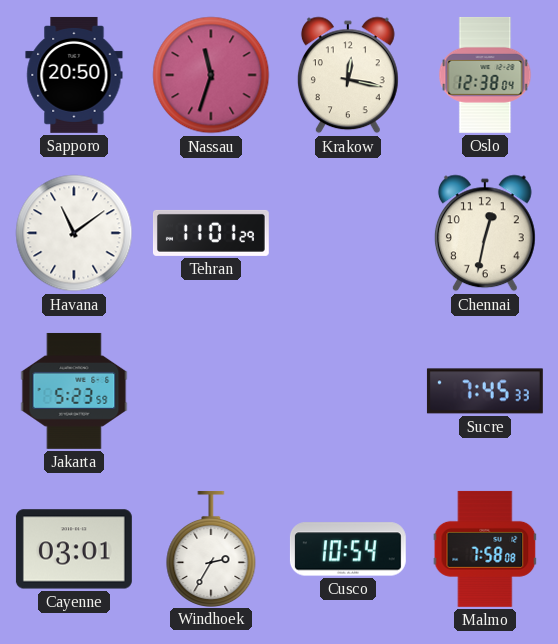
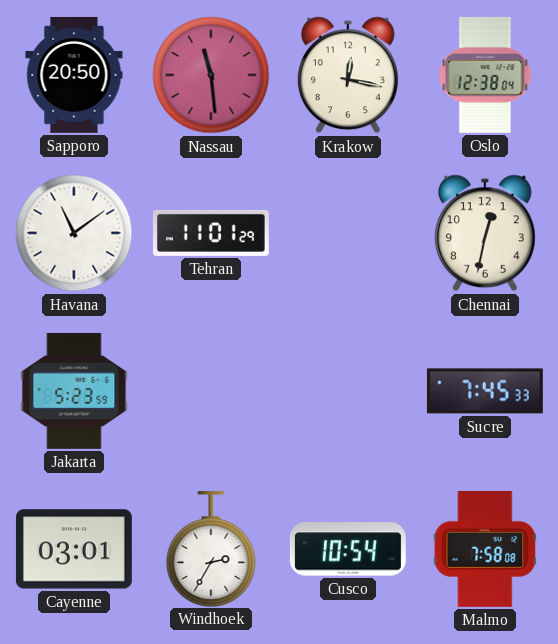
Nassau: 11:33 -> 11:29
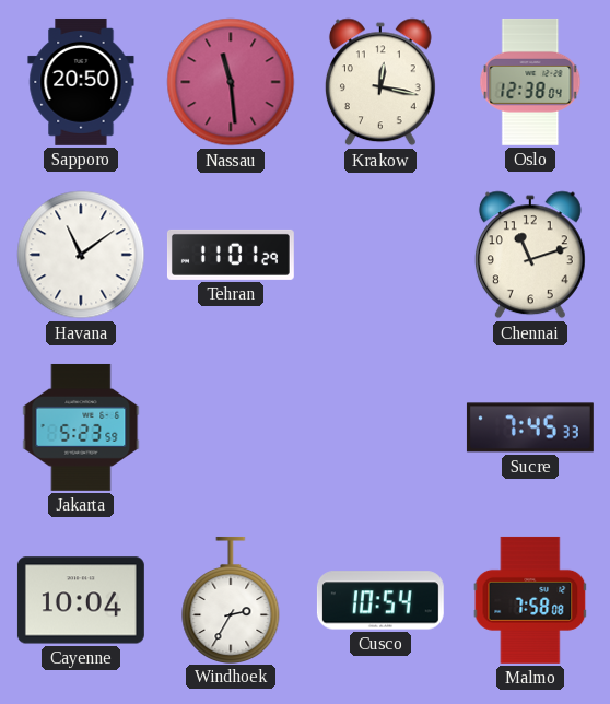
Chennai: 12:32 -> 11:12
Cayenne: 03:01 -> 10:04
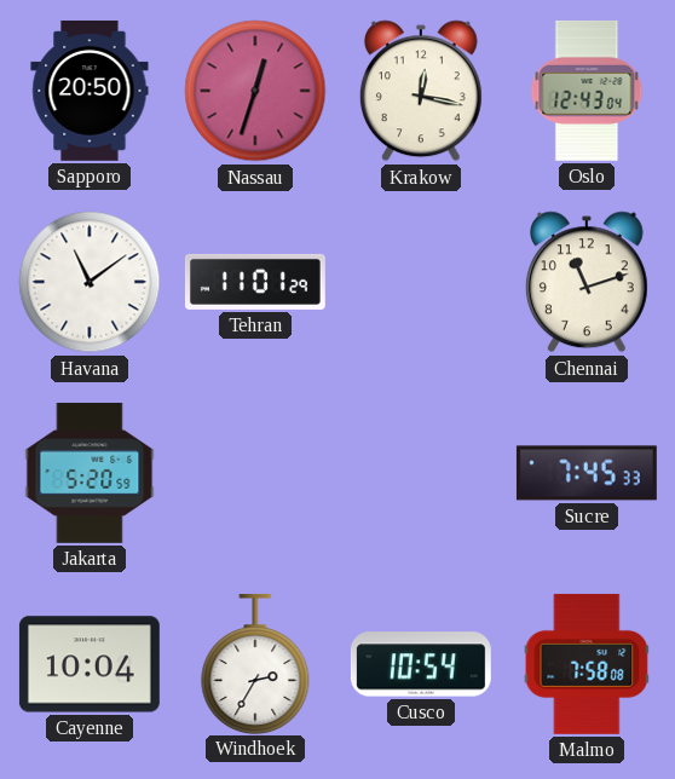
Nassau: 11:29 -> 12:33
Oslo: 12:38 -> 12:43
Jakarta: 5:23 -> 5:20
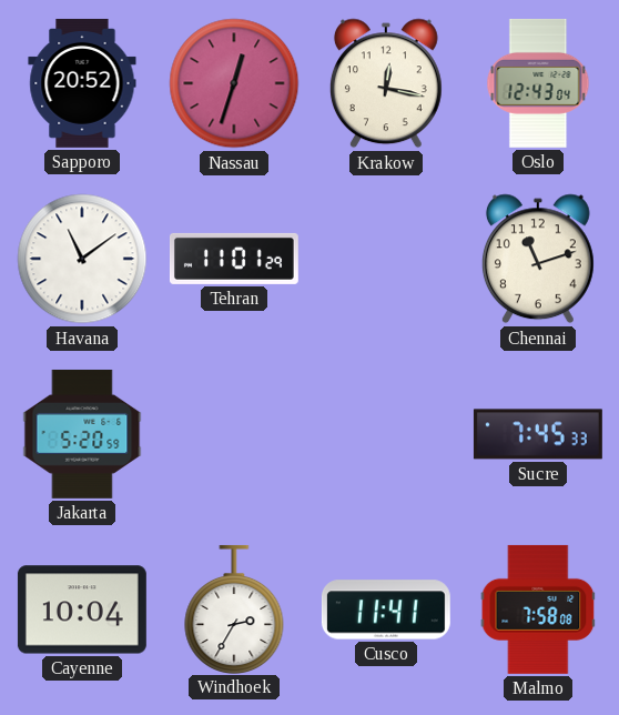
Sapporo: 20:50 -> 20:52
Cusco: 10:54 -> 11:41
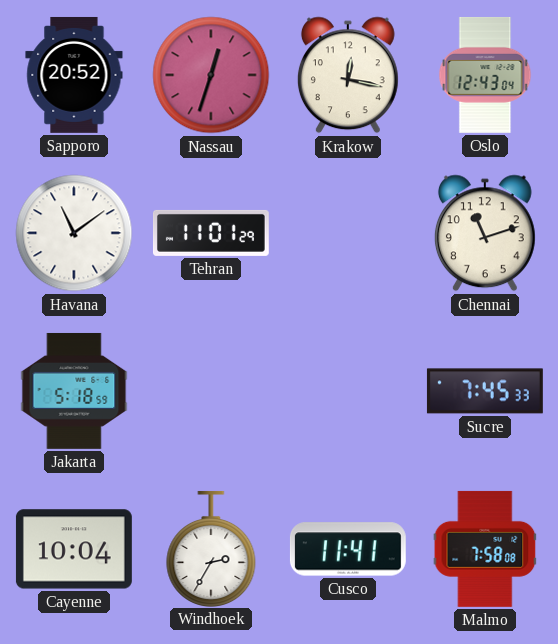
Jakarta: 5:20 -> 5:18
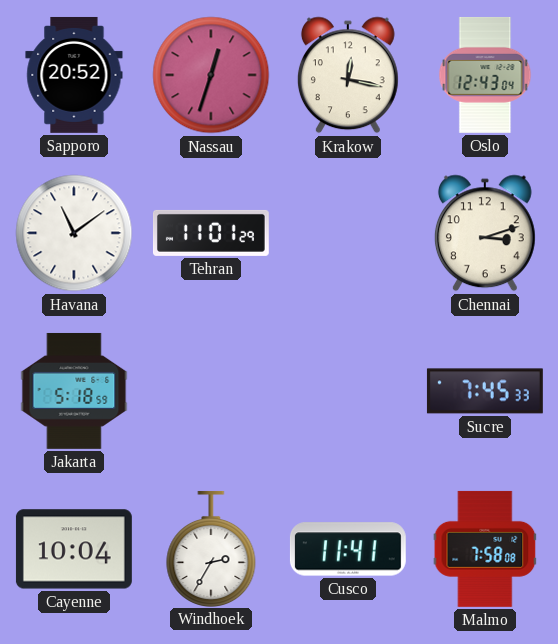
Chennai: 11:12 -> 3:12
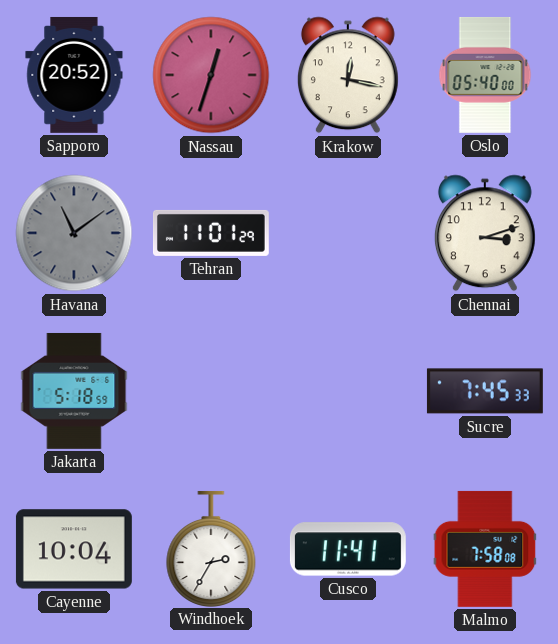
Oslo: 12:43 -> 05:40
Havana dial: white -> grey
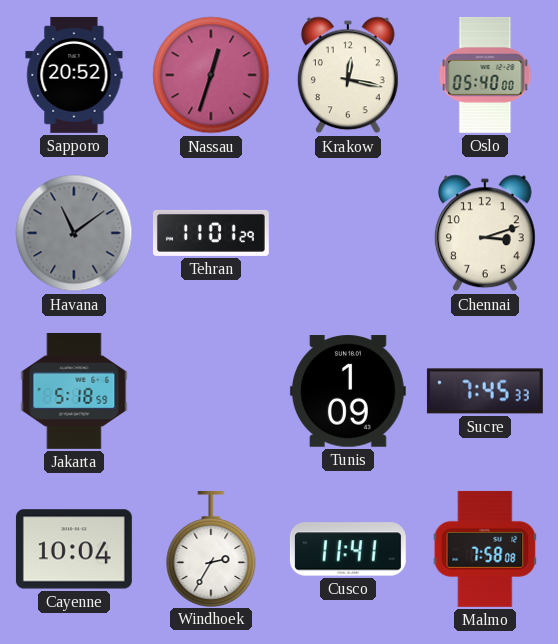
Tunis: none -> 1:09
